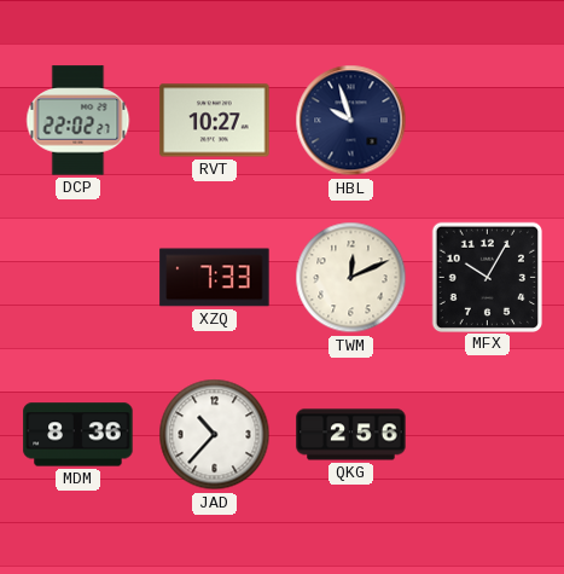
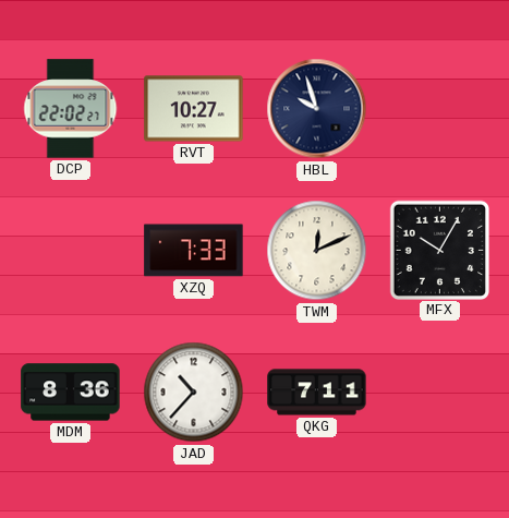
QKG: 2:56 -> 7:11
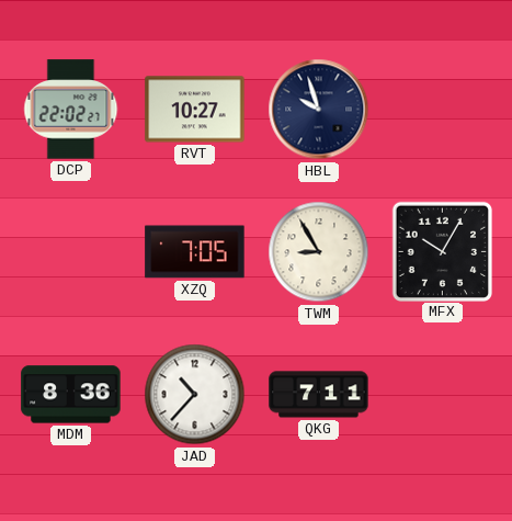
XZQ: 7:33 -> 7:05
TWM: 12:11 -> 8:55
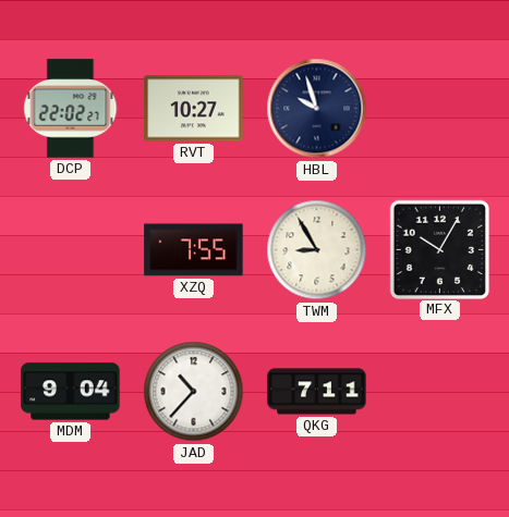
XZQ: 7:05 -> 7:55
MDM: 8:36 -> 9:04
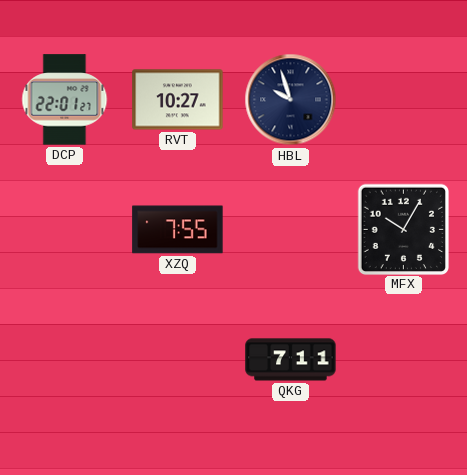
DCP: 22:02 -> 22:01
TWM: 8:55 -> none
MDM: 9:04 -> none
JAD: 10:37 -> none
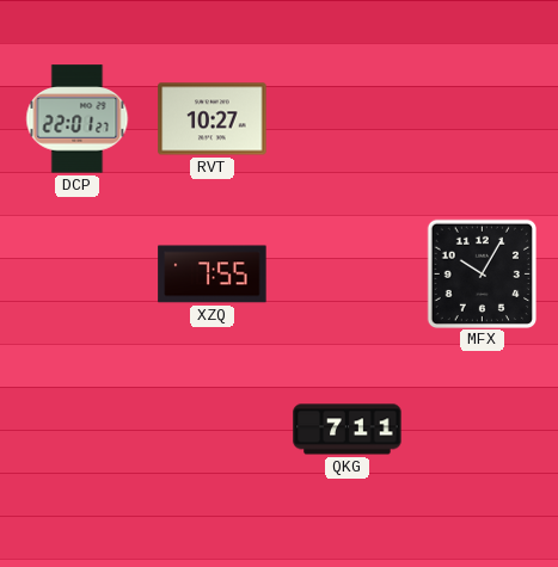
HBL: 9:57 -> none
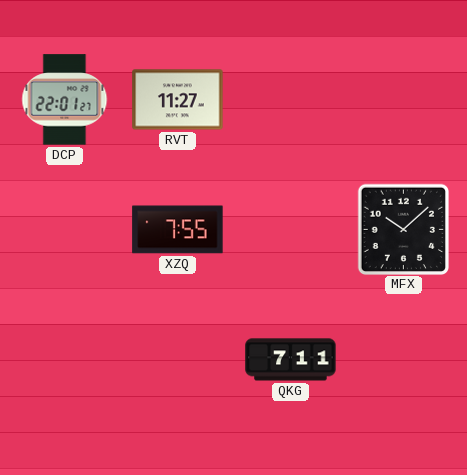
RVT: 10:27 -> 11:27
MFX: 10:05 -> 10:08
